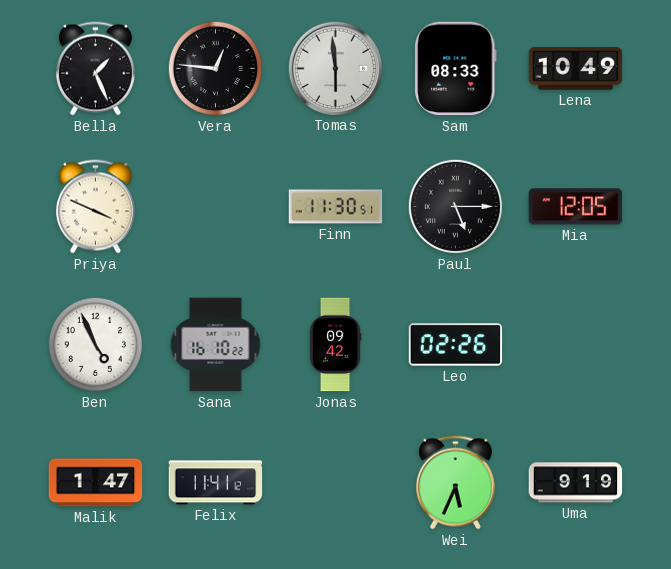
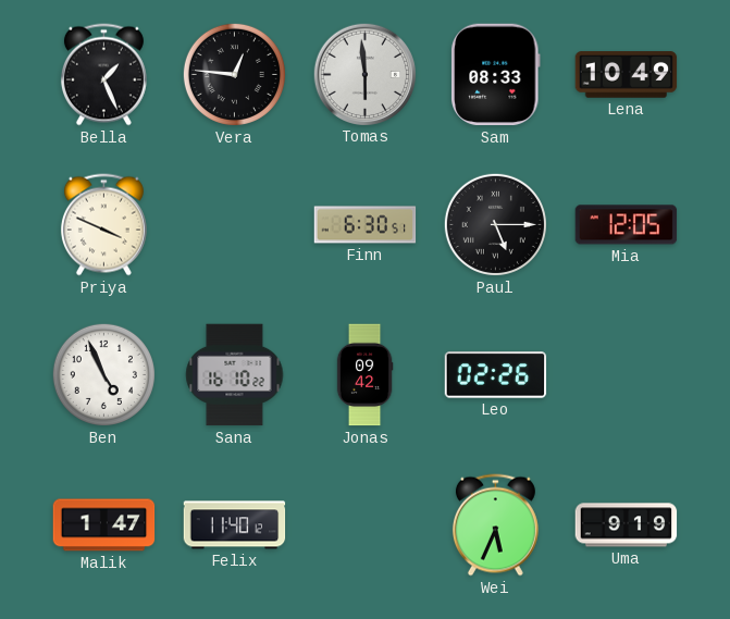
Finn: 11:30 -> 6:30
Felix: 11:41 -> 11:40
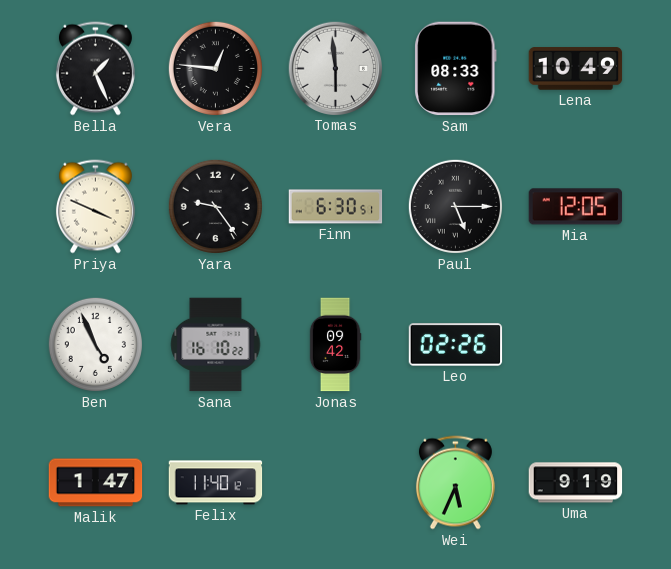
Yara: none -> 9:24
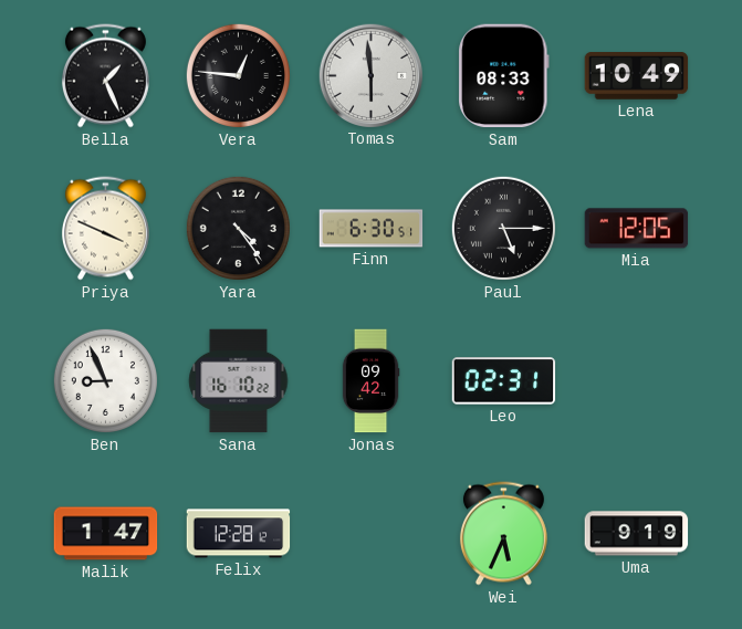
Yara: 9:24 -> 4:24
Ben: 4:56 -> 8:56
Leo: 02:26 -> 02:31
Felix: 11:40 -> 12:28
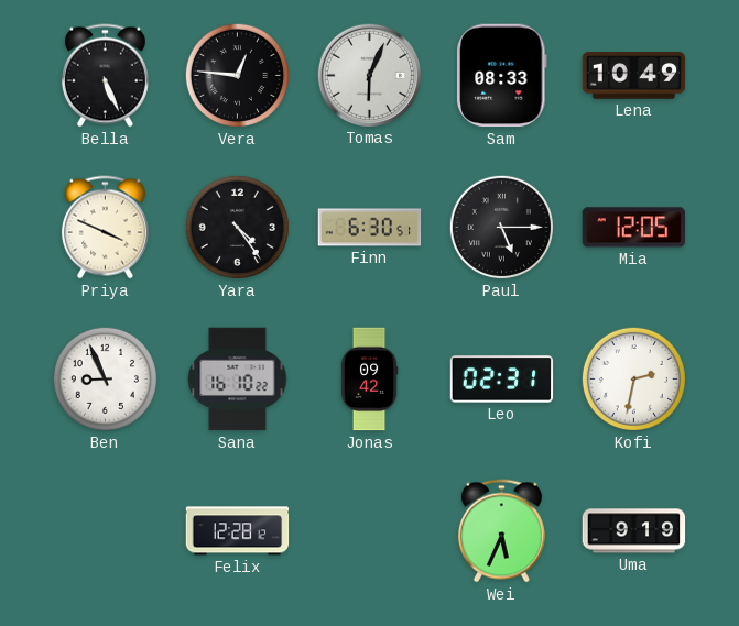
Bella: 1:26 -> 5:26
Tomas: 5:59 -> 6:04
Kofi: none -> 2:32
Malik: 1:47 -> none
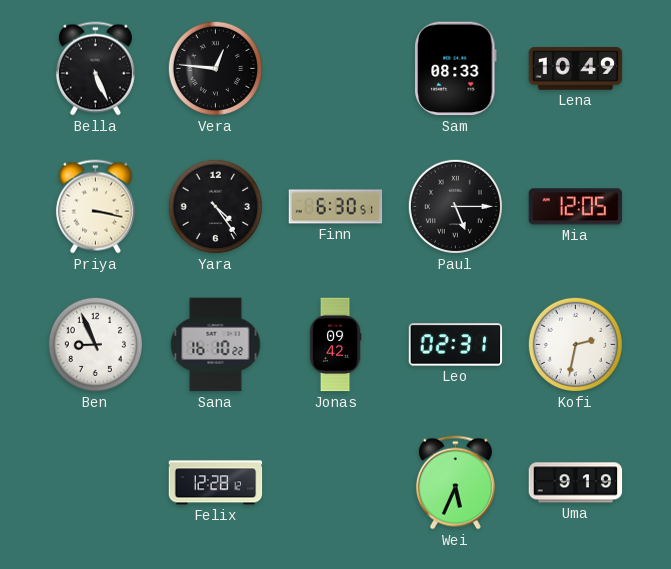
Tomas: 6:04 -> none
Priya: 3:49 -> 3:17
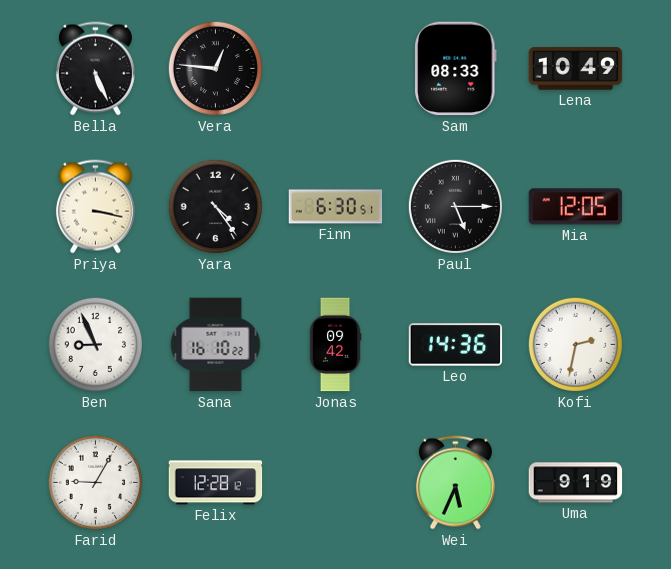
Leo: 02:31 -> 14:36
Farid: none -> 9:05
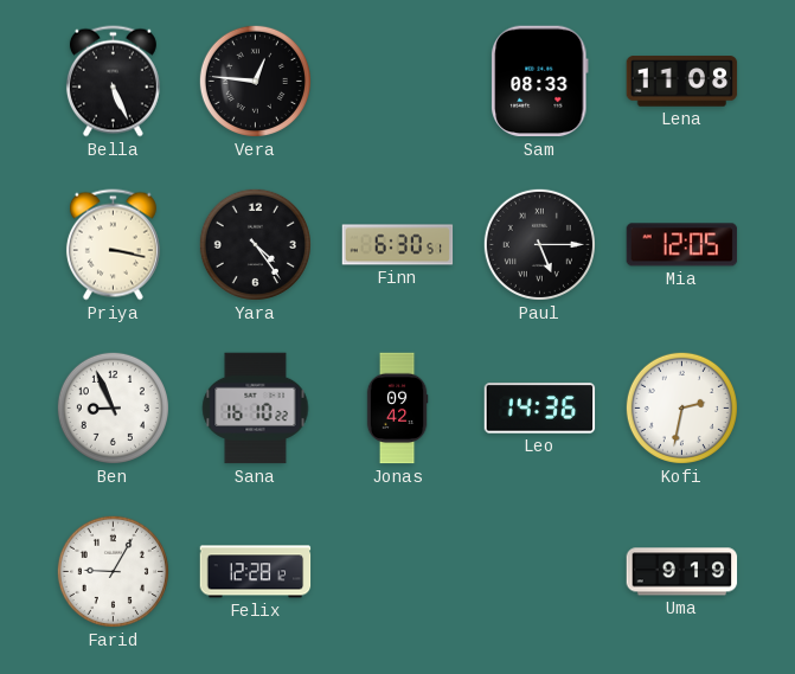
Lena: 10:49 -> 11:08
Wei: 5:34 -> none
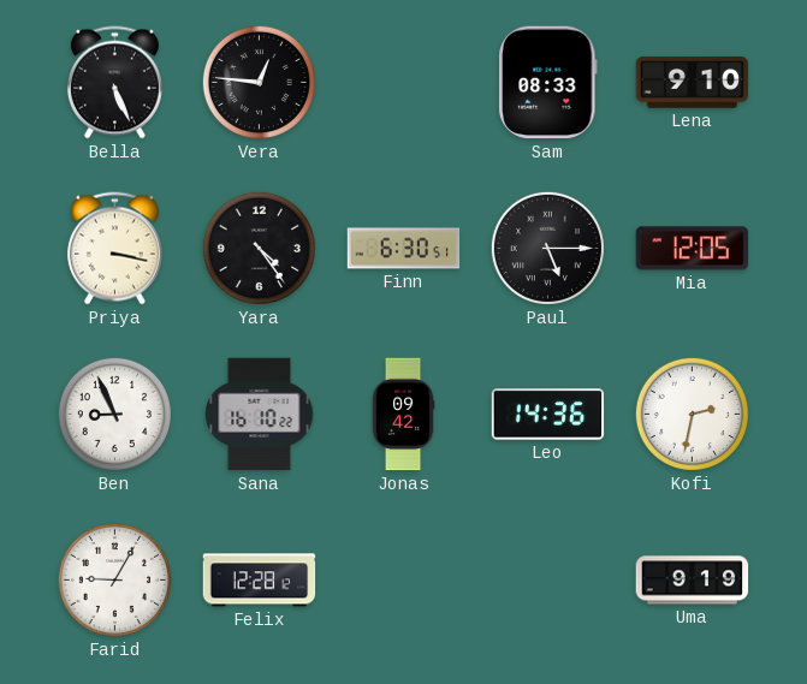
Lena: 11:08 -> 9:10
